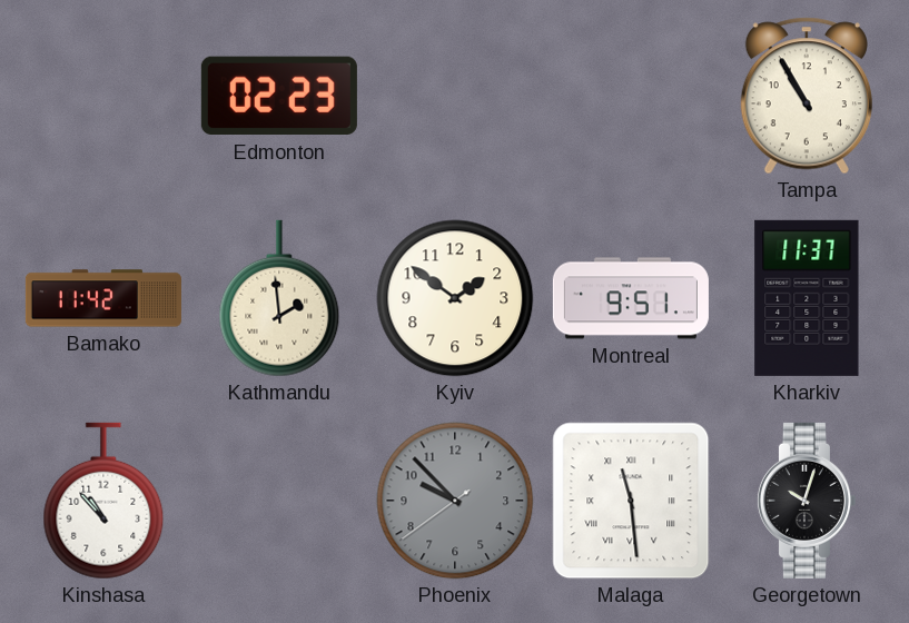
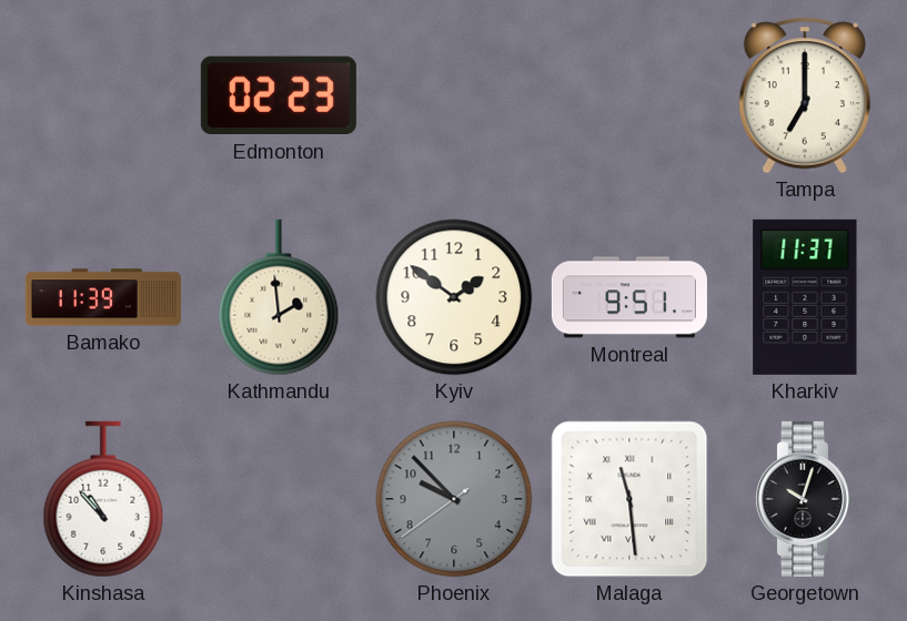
Tampa: 10:55 -> 7:00
Bamako: 11:42 -> 11:39
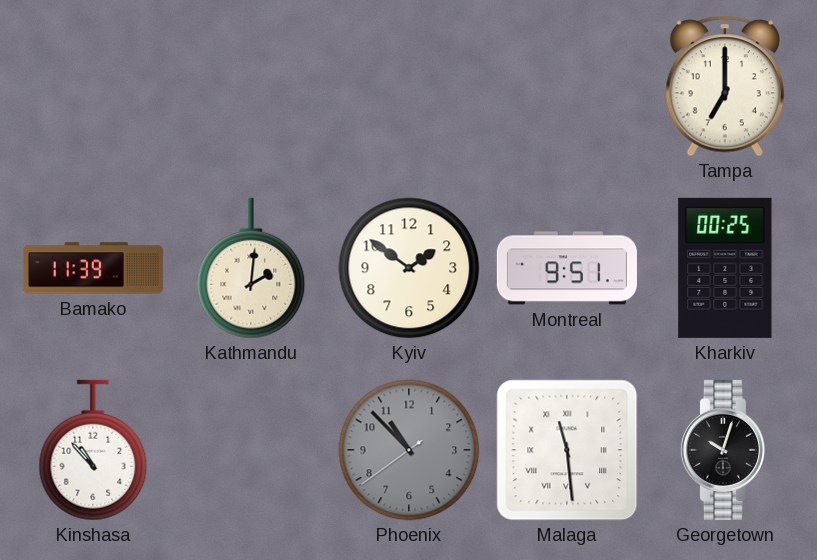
Edmonton: 02:23 -> none
Kathmandu: 1:59 -> 2:01
Kharkiv: 11:37 -> 00:25
Phoenix: 9:52 -> 10:52
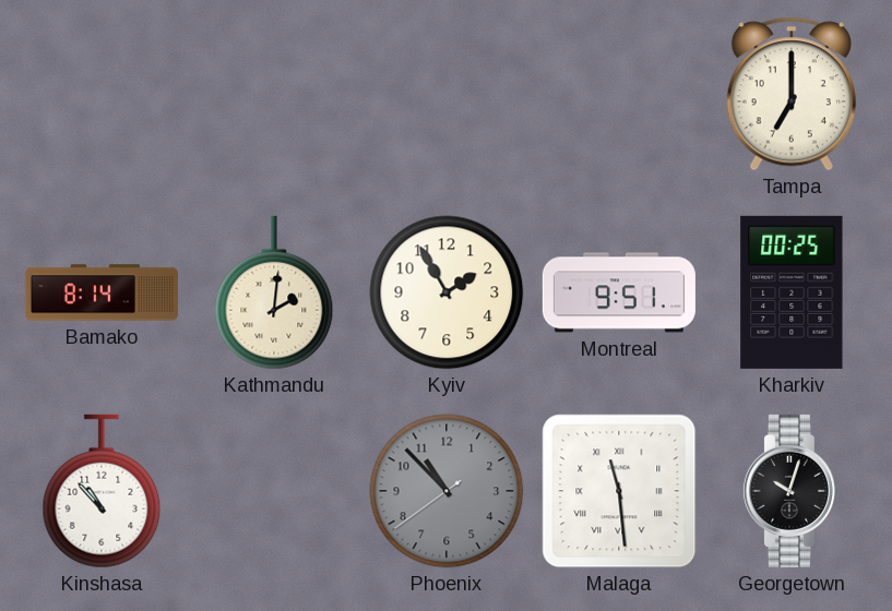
Bamako: 11:39 -> 8:14
Kyiv: 1:51 -> 1:55
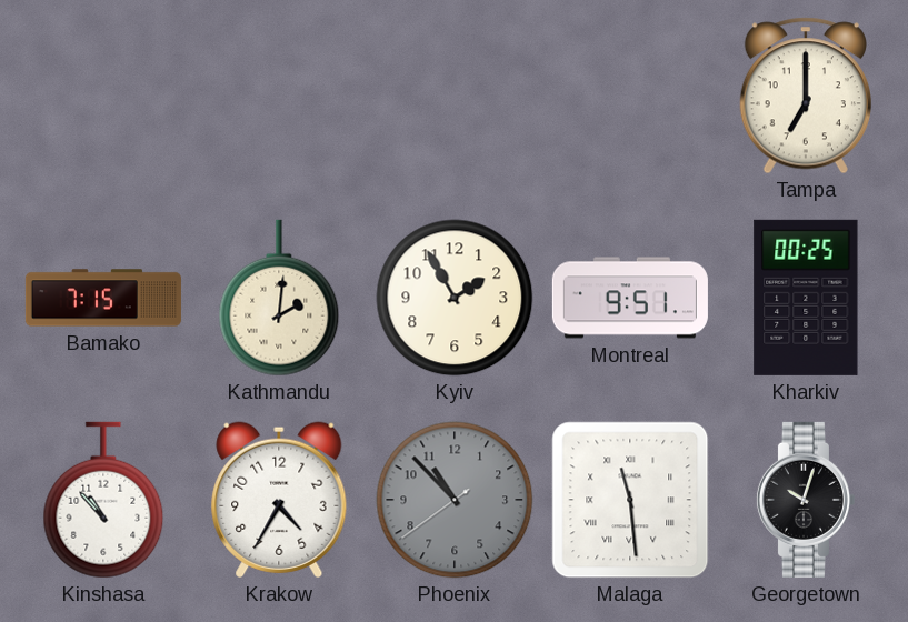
Bamako: 8:14 -> 7:15
Krakow: none -> 4:35
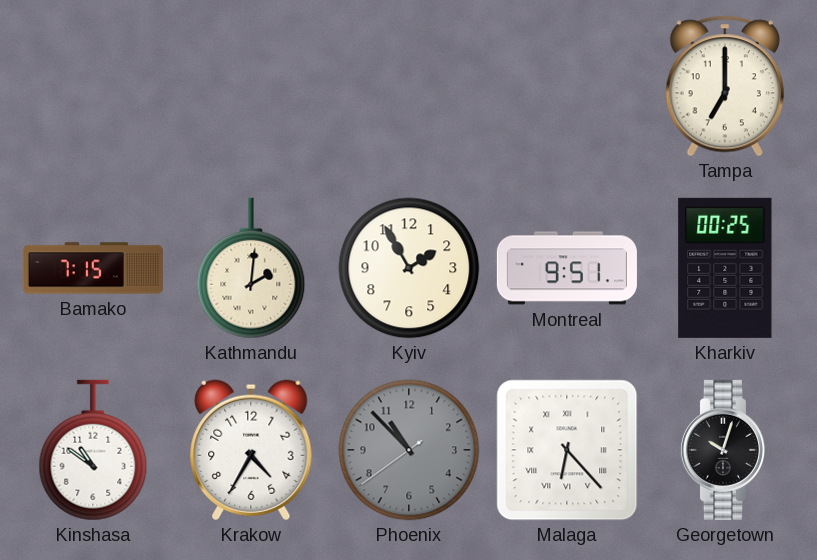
Kinshasa: 10:53 -> 10:51
Malaga: 11:29 -> 6:23
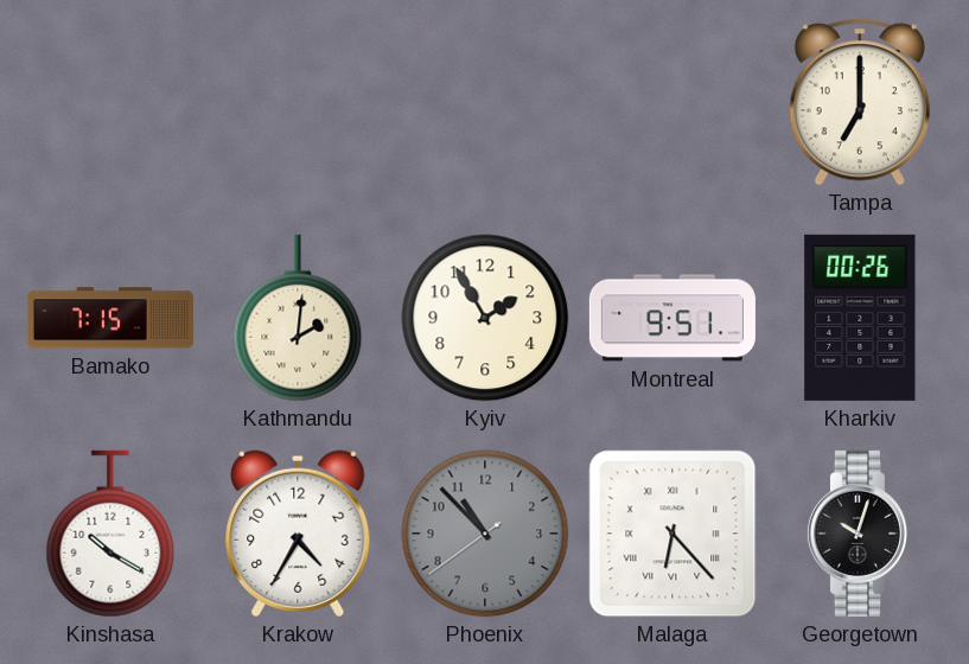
Kharkiv: 00:25 -> 00:26
Kinshasa: 10:51 -> 10:20
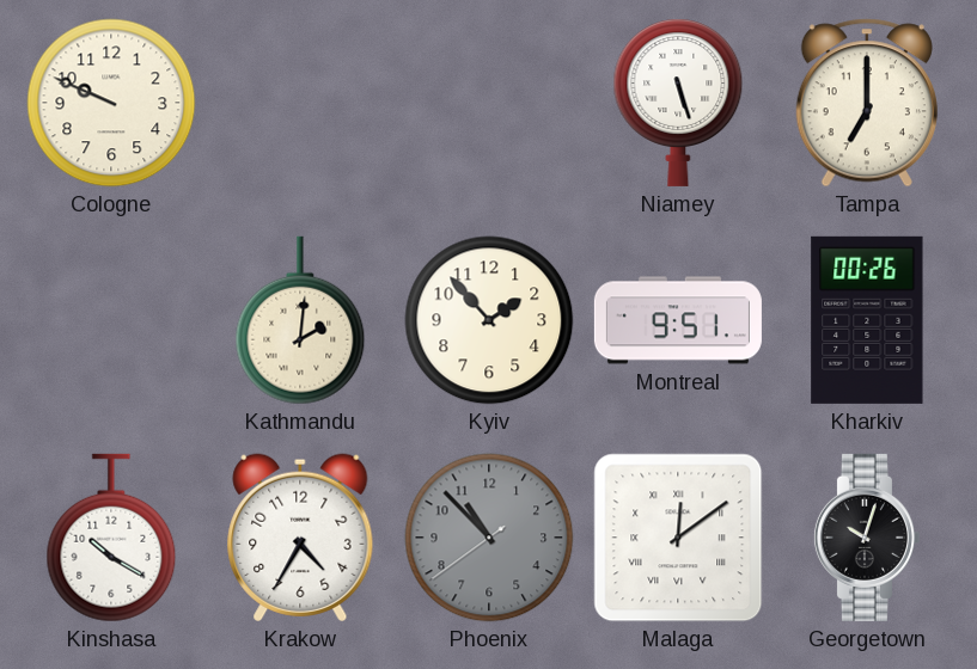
Cologne: none -> 9:49
Niamey: none -> 5:27
Bamako: 7:15 -> none
Kyiv: 1:55 -> 1:53
Malaga: 6:23 -> 12:09
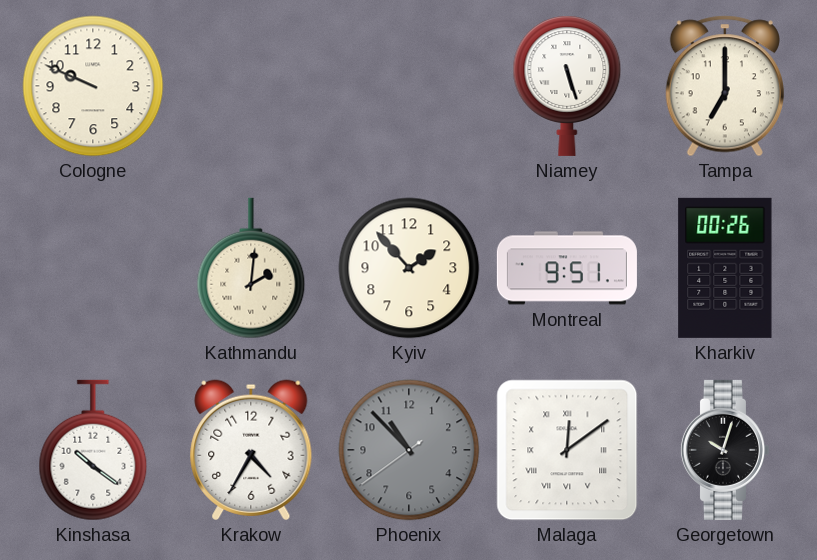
Kinshasa: 10:20 -> 10:21
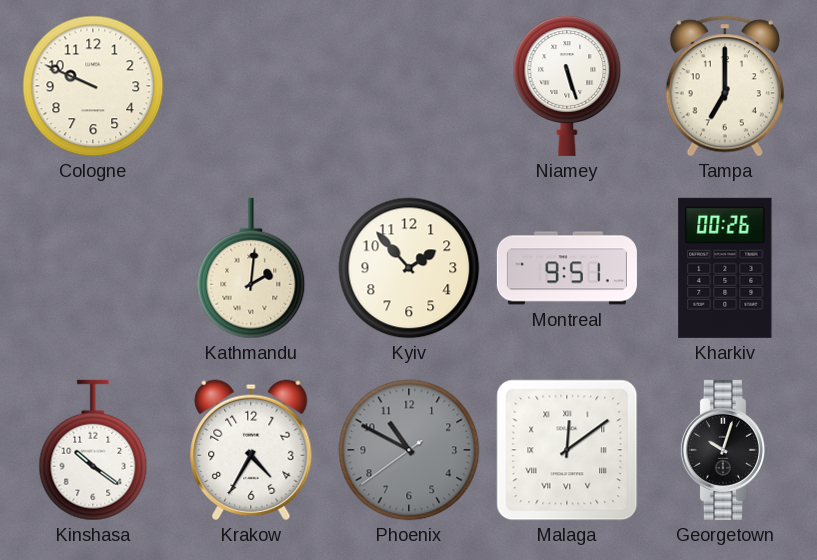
Phoenix: 10:52 -> 10:49
